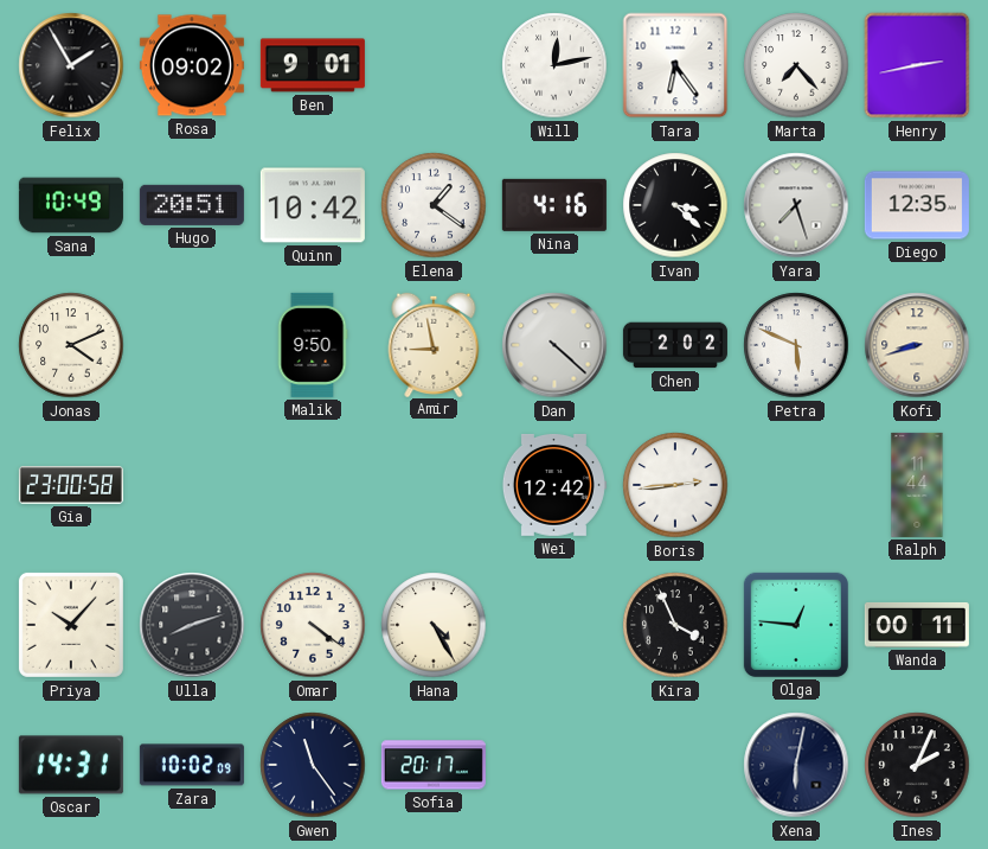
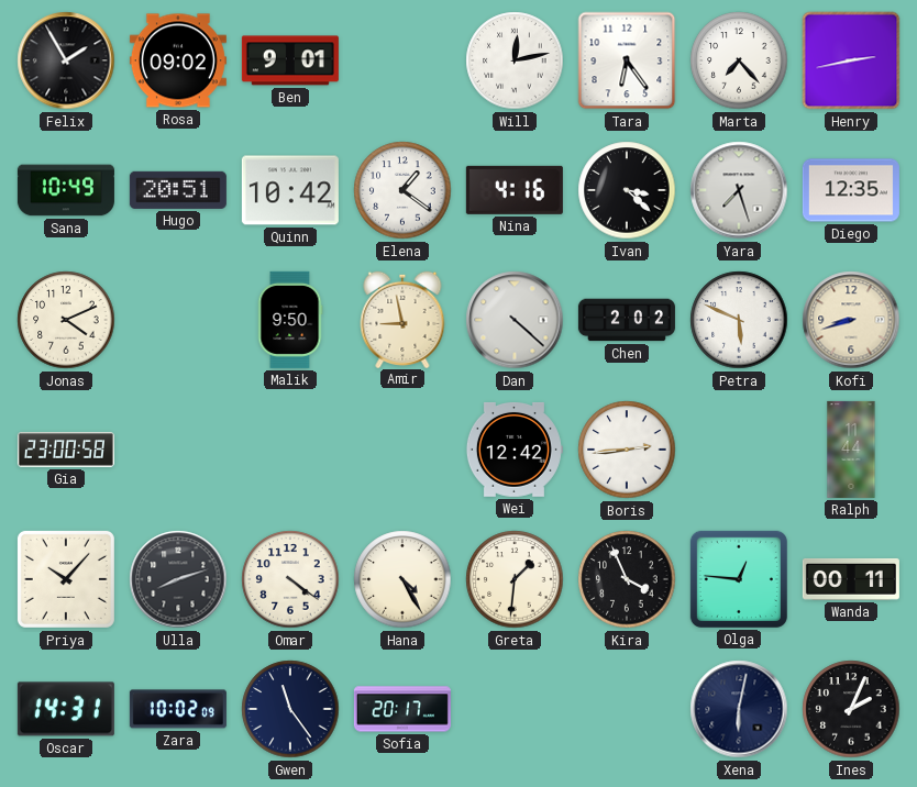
Greta: none -> 1:31
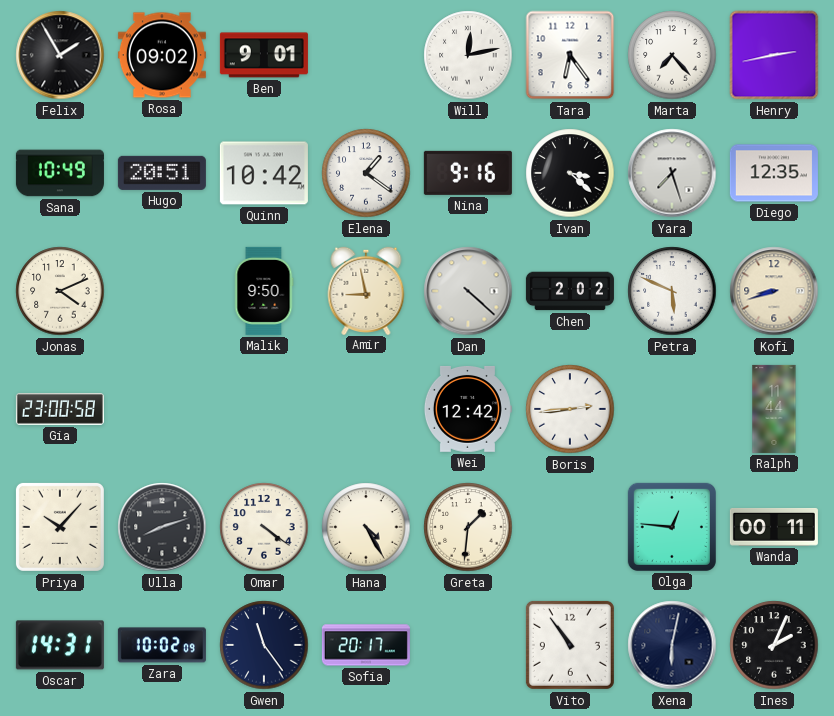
Nina: 4:16 -> 9:16
Kira: 3:56 -> none
Vito: none -> 10:54
